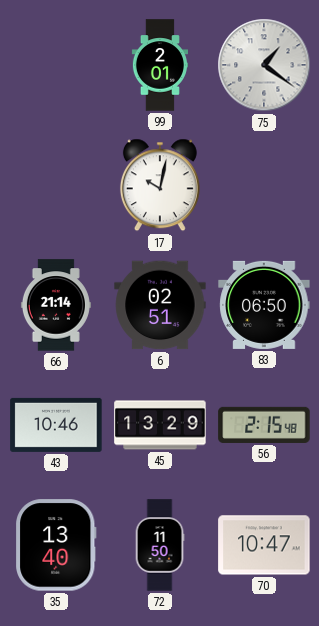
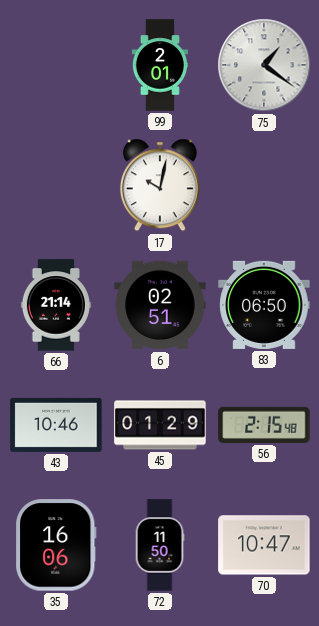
45: 13:29 -> 01:29
35: 13:40 -> 16:06
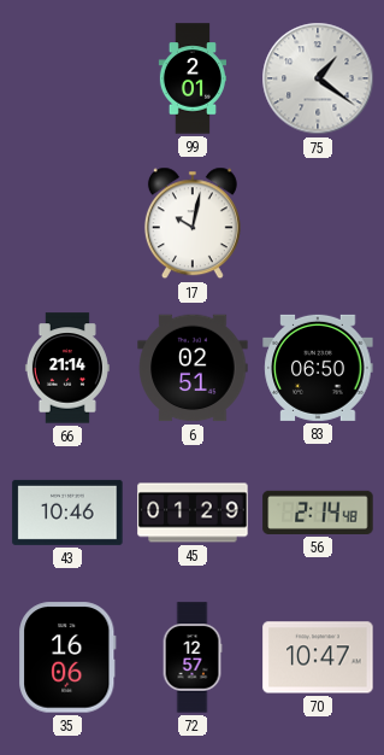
56: 2:15 -> 2:14
72: 11:50 -> 12:57
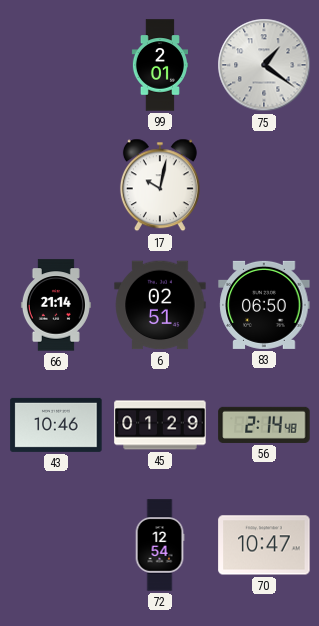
35: 16:06 -> none
72: 12:57 -> 12:54
